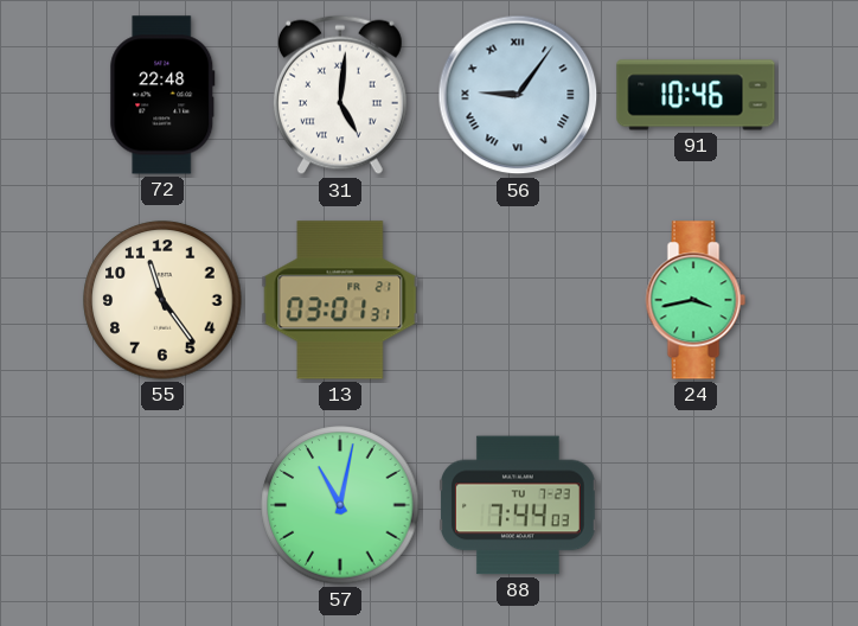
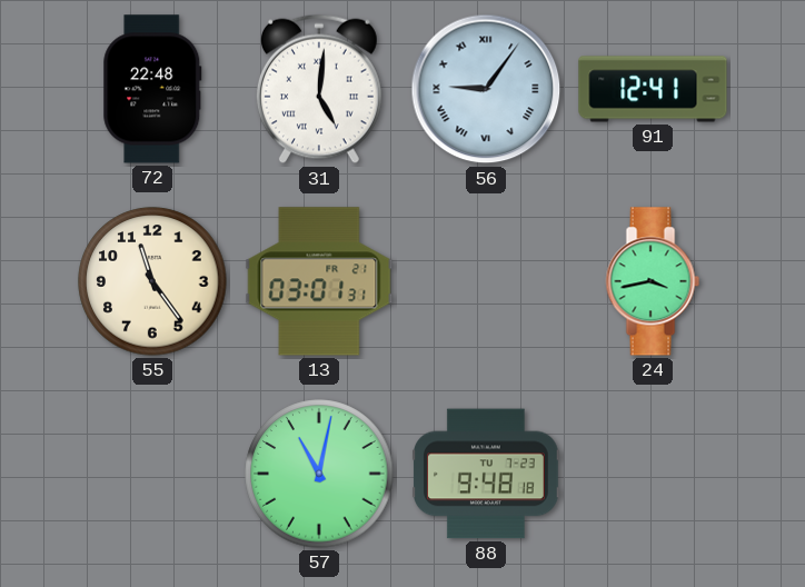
91: 10:46 -> 12:41
88: 7:44 -> 9:48
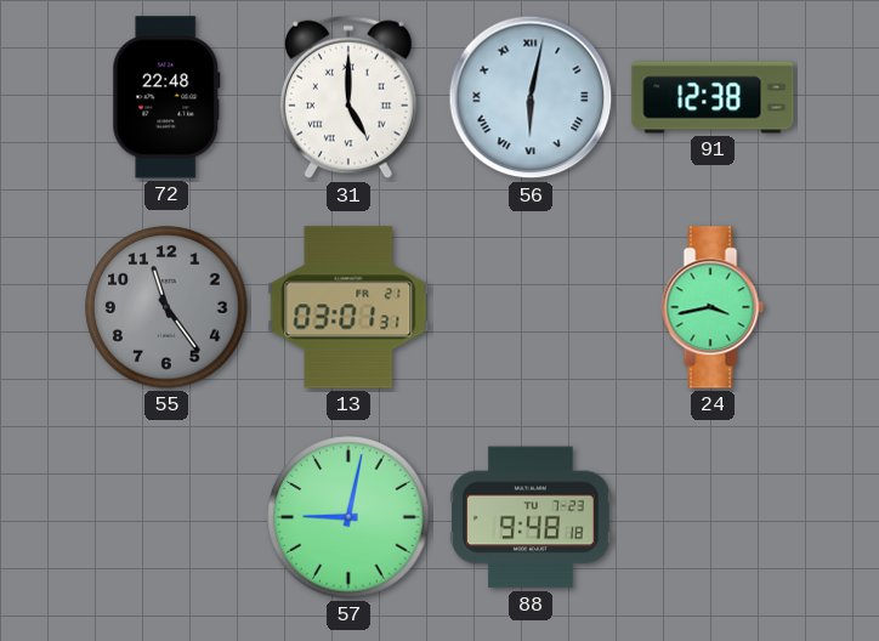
31: 5:01 -> 5:00
56: 9:06 -> 6:02
91: 12:41 -> 12:38
55 dial: cream -> grey
57: 11:02 -> 9:02
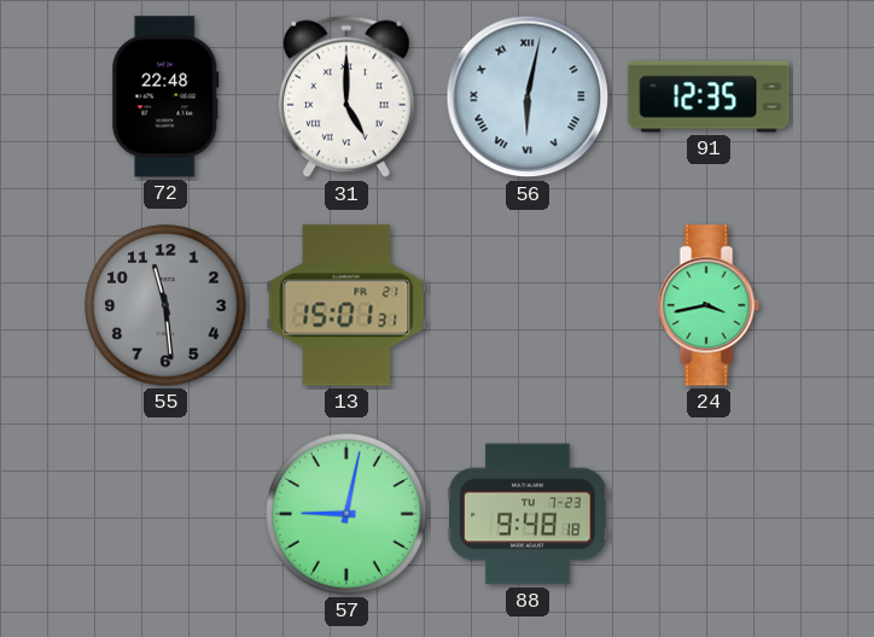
91: 12:38 -> 12:35
55: 11:24 -> 11:29
13: 03:01 -> 15:01
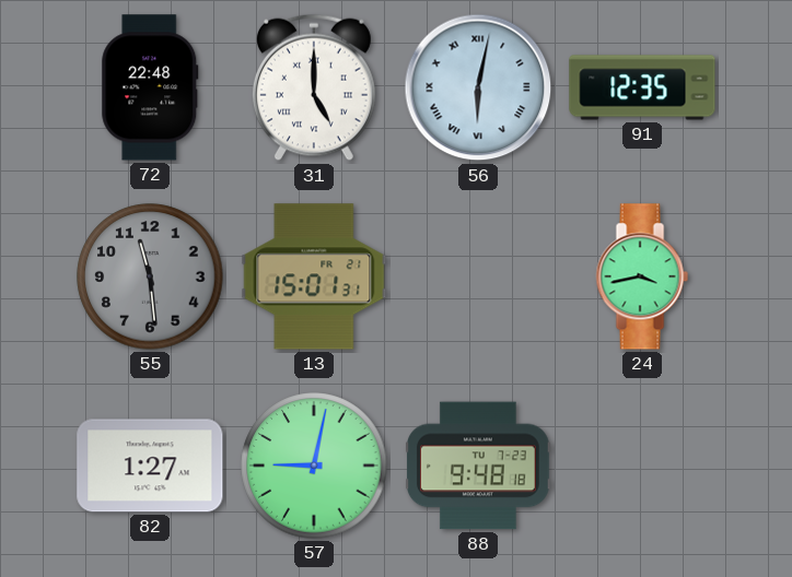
82: none -> 1:27
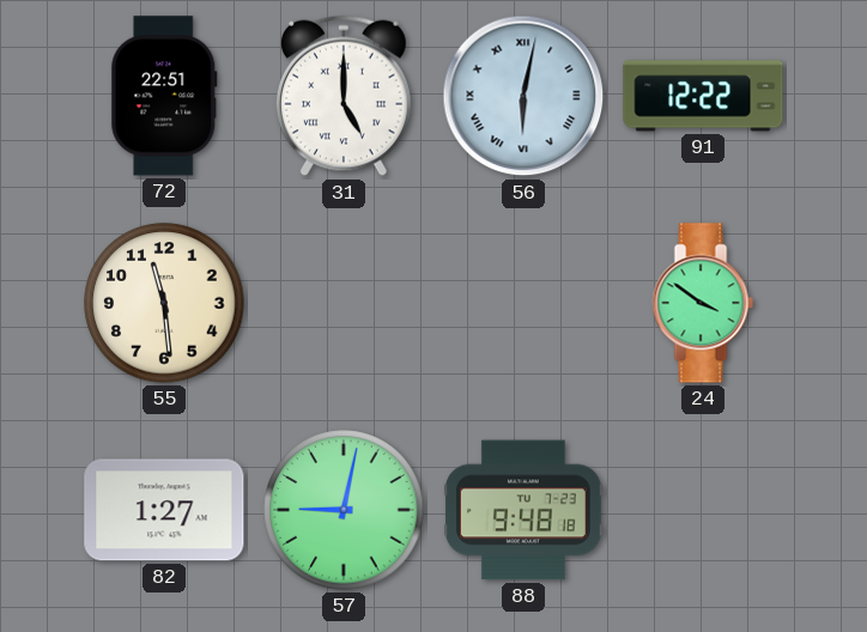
72: 22:48 -> 22:51
91: 12:35 -> 12:22
55 dial: grey -> cream
13: 15:01 -> none
24: 3:43 -> 3:51
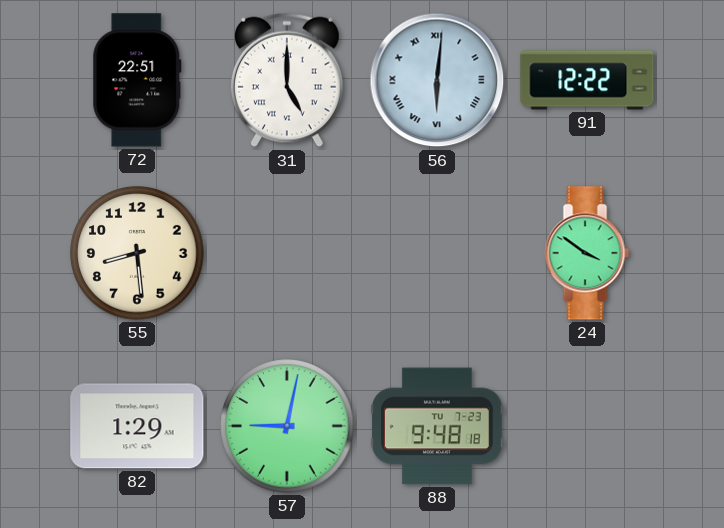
56: 6:02 -> 6:01
55: 11:29 -> 8:29
82: 1:27 -> 1:29
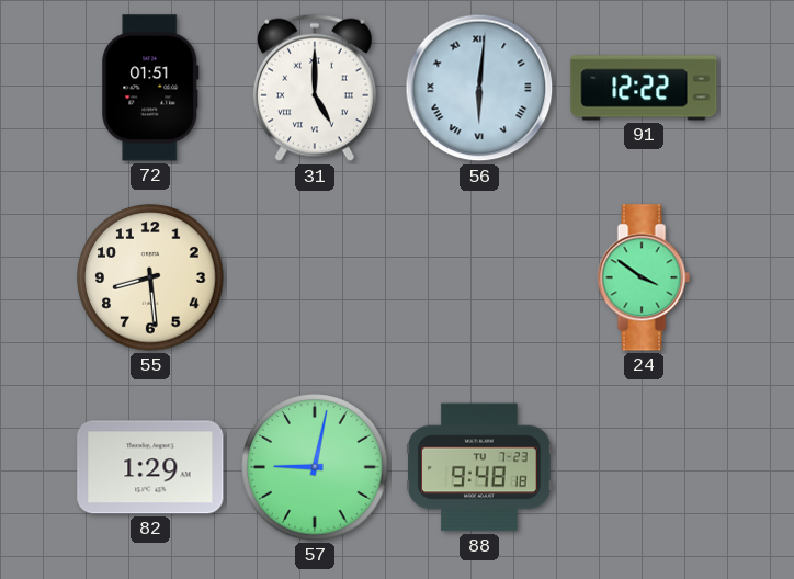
72: 22:51 -> 01:51
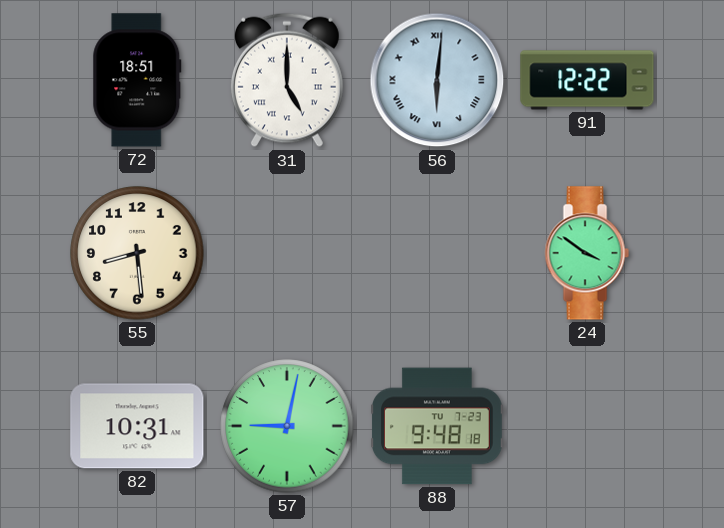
72: 01:51 -> 18:51
82: 1:29 -> 10:31
